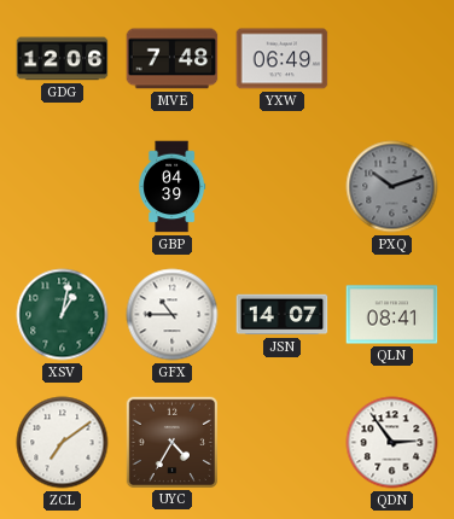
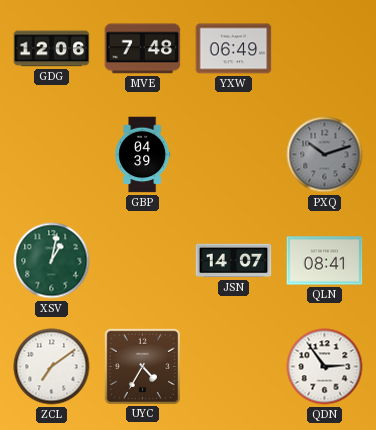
GFX: 10:45 -> none
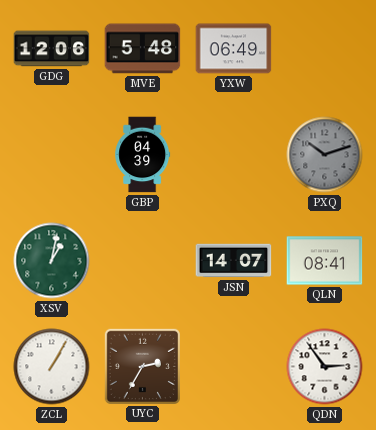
MVE: 7:48 -> 5:48
ZCL: 7:09 -> 1:05
UYC: 4:35 -> 2:35
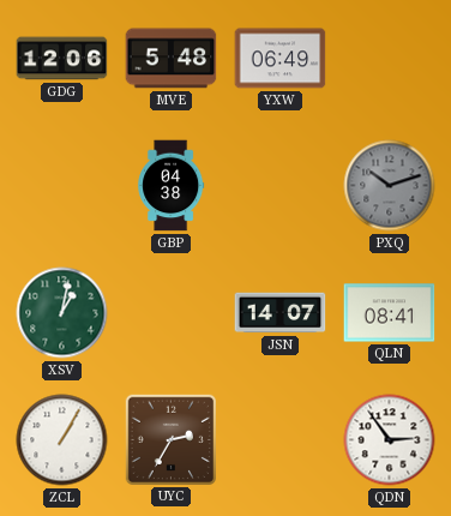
GBP: 04:39 -> 04:38
